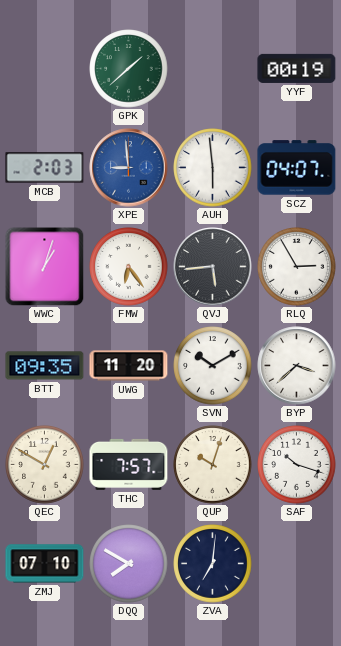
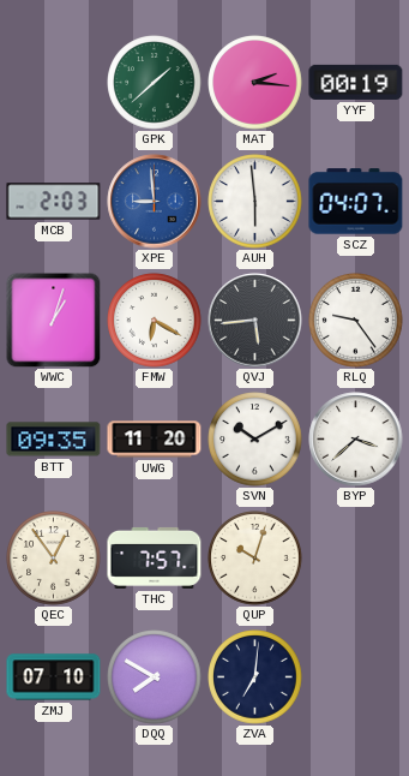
MAT: none -> 2:16
FMW: 6:24 -> 6:20
RLQ: 2:55 -> 9:24
QEC: 12:50 -> 12:54
SAF: 10:18 -> none
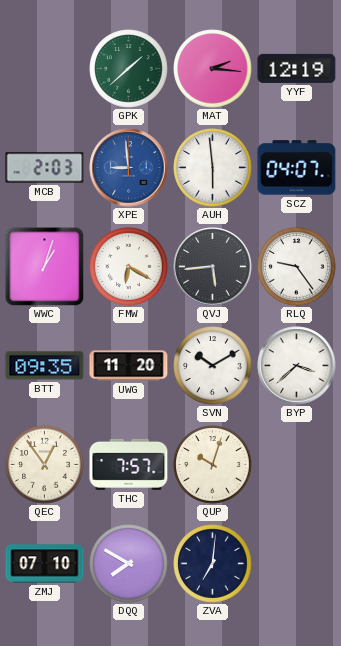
YYF: 00:19 -> 12:19
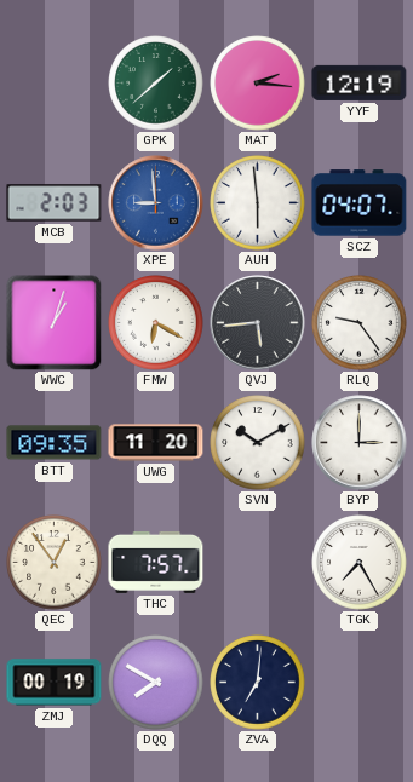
BYP: 3:38 -> 3:00
QUP: 10:03 -> none
TGK: none -> 7:25
ZMJ: 07:10 -> 00:19
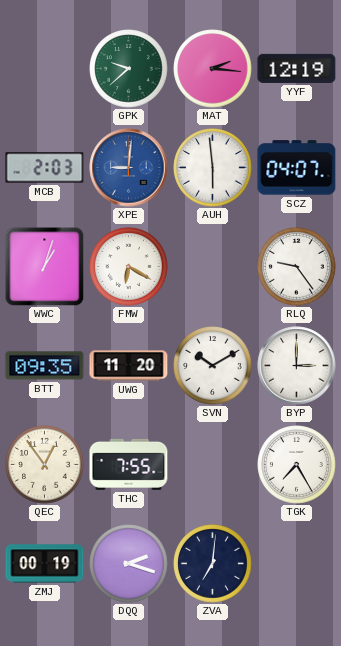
GPK: 1:38 -> 9:38
XPE: 8:59 -> 9:01
QVJ: 5:44 -> none
THC: 7:57 -> 7:55
DQQ: 7:50 -> 2:18
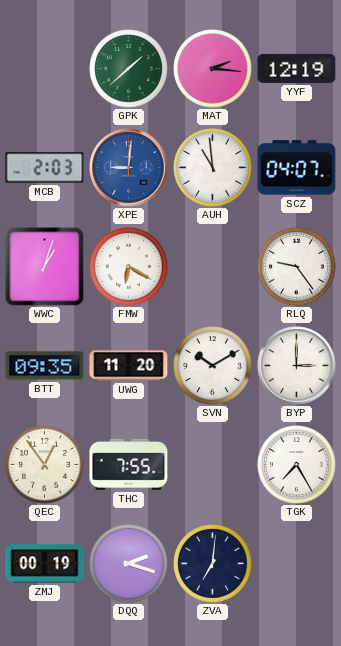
GPK: 9:38 -> 1:38
AUH: 5:59 -> 10:59
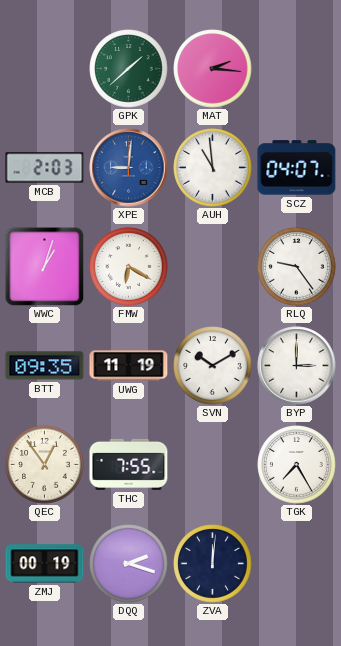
YYF: 12:19 -> none
UWG: 11:20 -> 11:19
ZVA: 7:01 -> 12:01
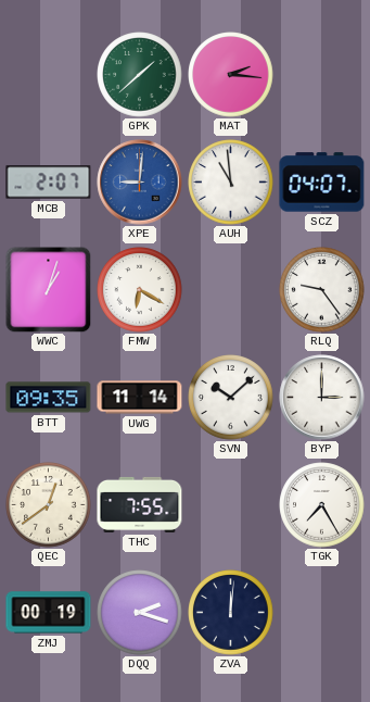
MCB: 2:03 -> 2:07
UWG: 11:19 -> 11:14
SVN: 10:10 -> 10:08
QEC: 12:54 -> 12:39
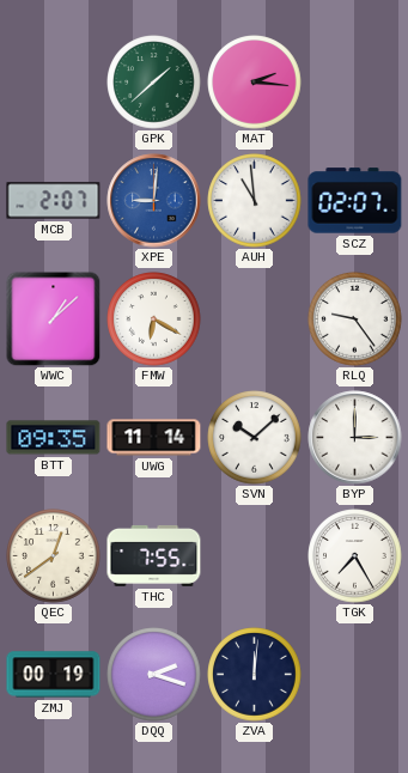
SCZ: 04:07 -> 02:07
WWC: 1:03 -> 1:08
